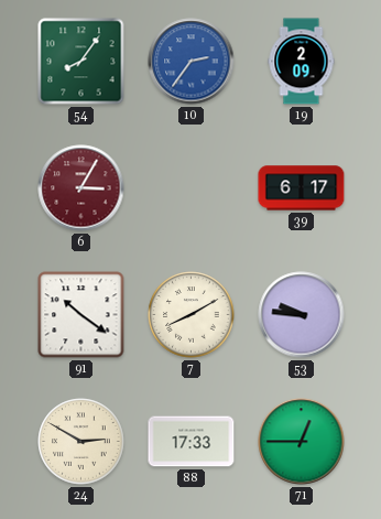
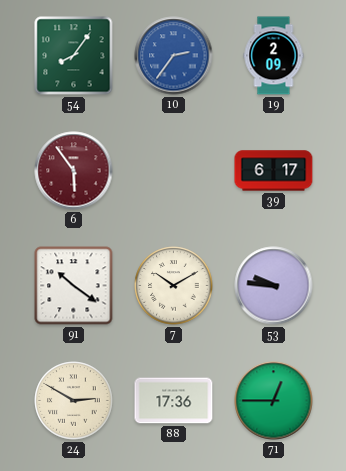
6: 3:05 -> 5:54
7: 8:10 -> 10:10
88: 17:33 -> 17:36
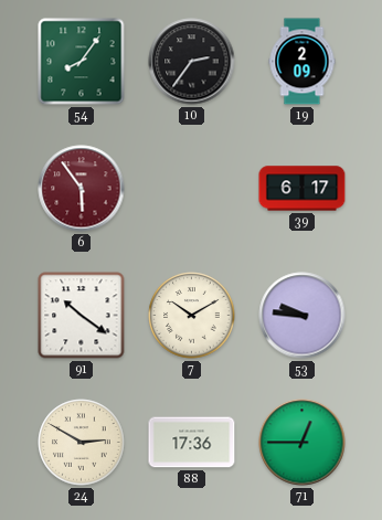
10 dial: blue -> black
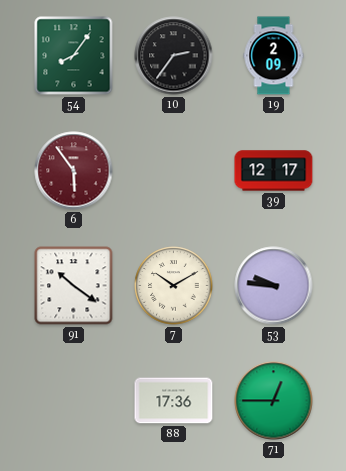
39: 6:17 -> 12:17
24: 2:50 -> none
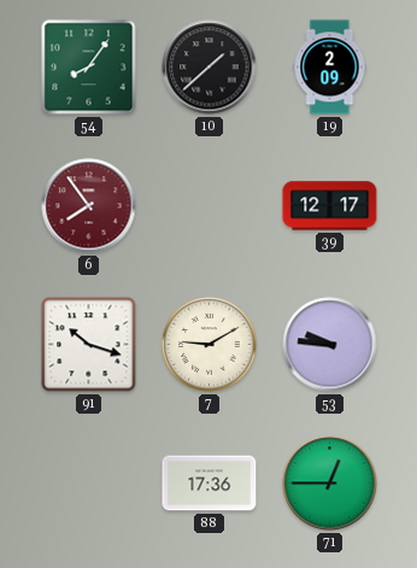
10: 2:36 -> 1:38
6: 5:54 -> 7:54
91: 10:21 -> 10:18
7: 10:10 -> 9:10
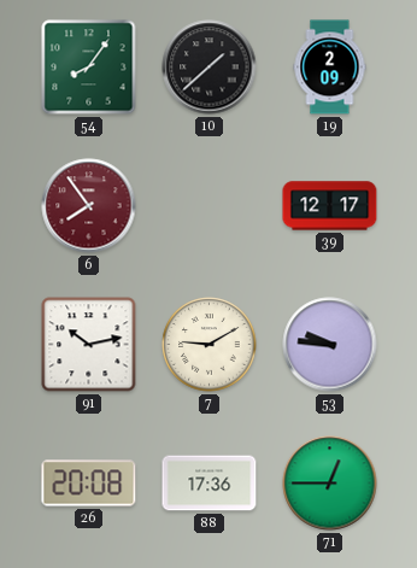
91: 10:18 -> 10:13
26: none -> 20:08
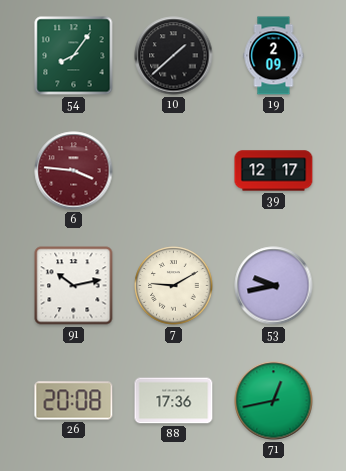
6: 7:54 -> 3:46
53: 9:46 -> 9:43
71: 12:45 -> 12:43
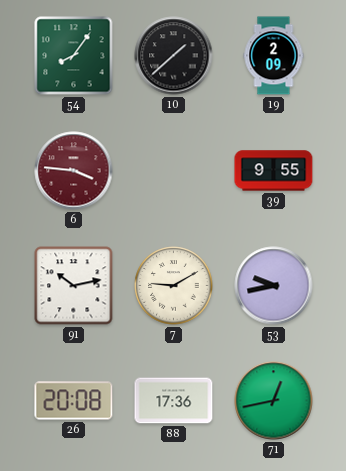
39: 12:17 -> 9:55
